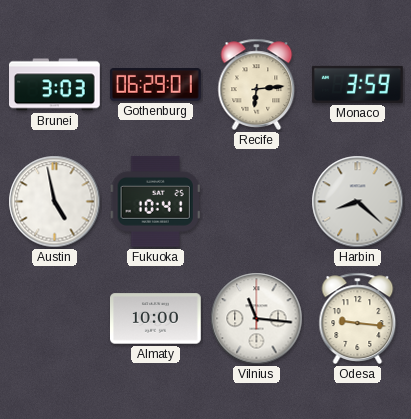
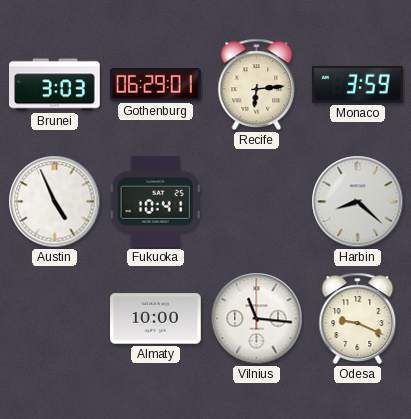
Austin: 4:58 -> 4:56
Odesa: 9:16 -> 9:19
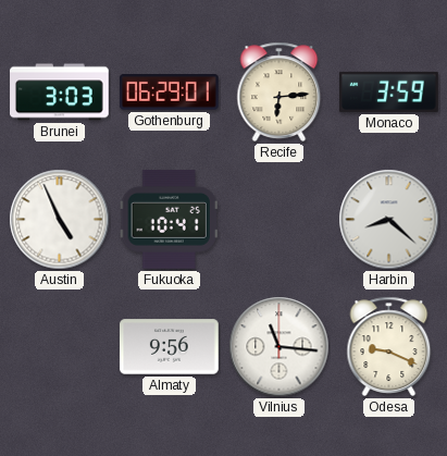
Almaty: 10:00 -> 9:56
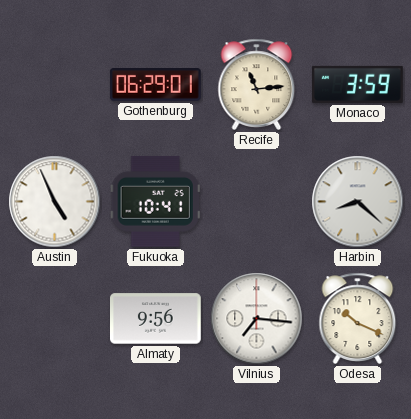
Brunei: 3:03 -> none
Recife: 6:14 -> 11:14
Vilnius: 11:16 -> 7:16
Odesa: 9:19 -> 10:19
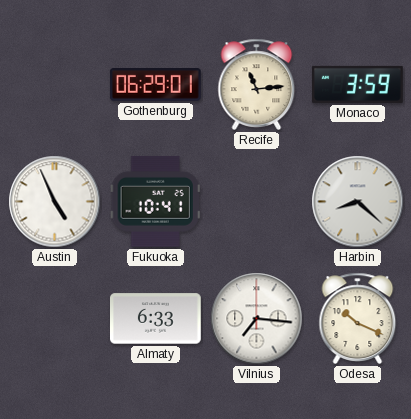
Almaty: 9:56 -> 6:33
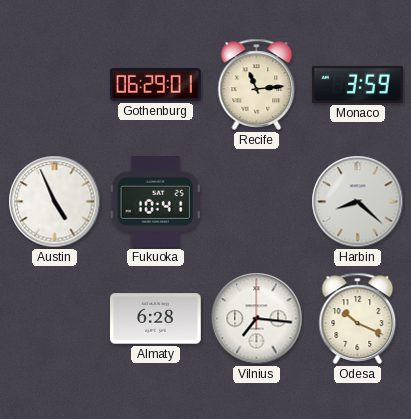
Almaty: 6:33 -> 6:28
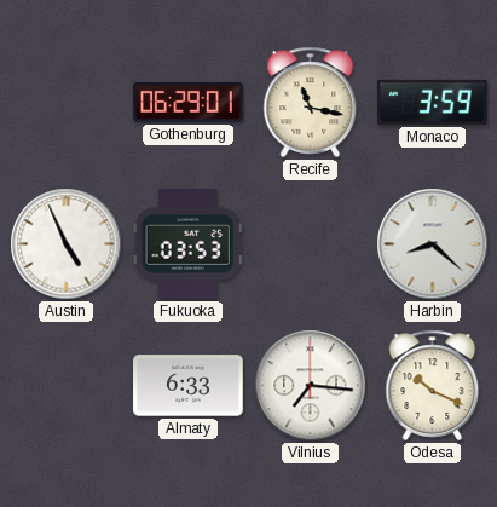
Recife: 11:14 -> 11:17
Fukuoka: 10:41 -> 03:53
Almaty: 6:28 -> 6:33
